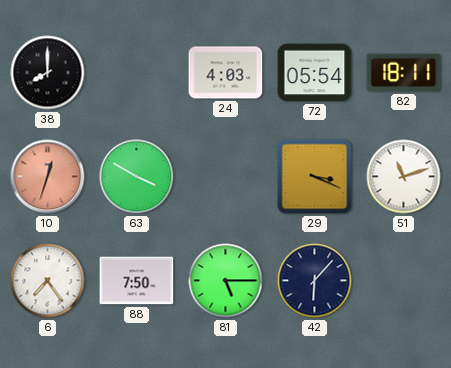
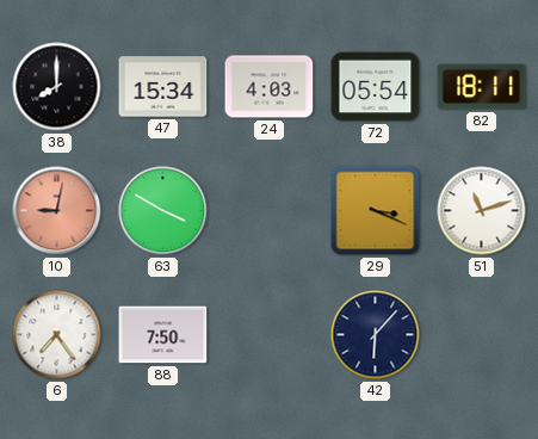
47: none -> 15:34
10: 12:33 -> 9:02
81: 5:15 -> none
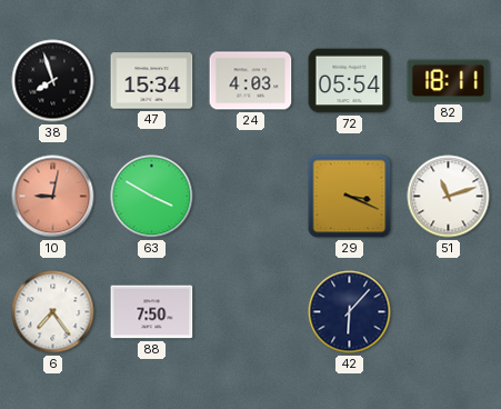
38: 8:00 -> 7:57
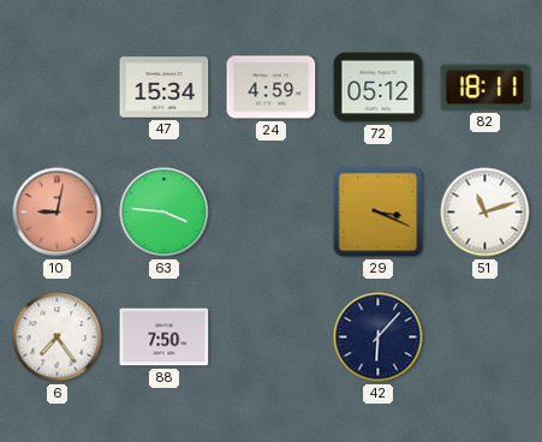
38: 7:57 -> none
24: 4:03 -> 4:59
72: 05:54 -> 05:12
63: 3:50 -> 3:46
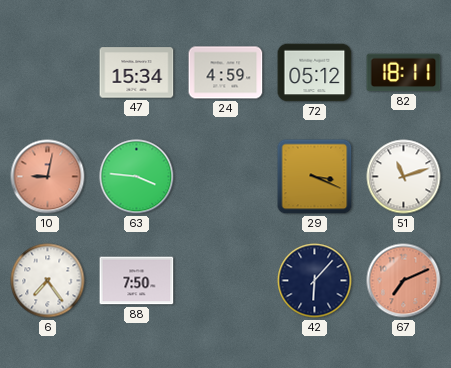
67: none -> 7:11
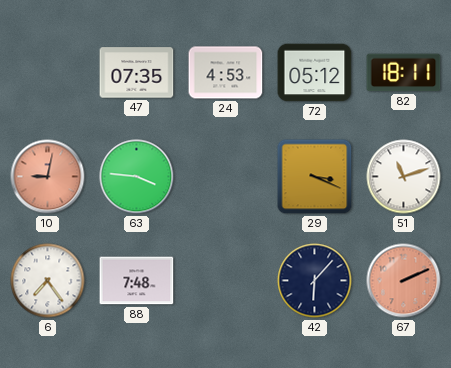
47: 15:34 -> 07:35
24: 4:59 -> 4:53
88: 7:50 -> 7:48
67: 7:11 -> 2:11
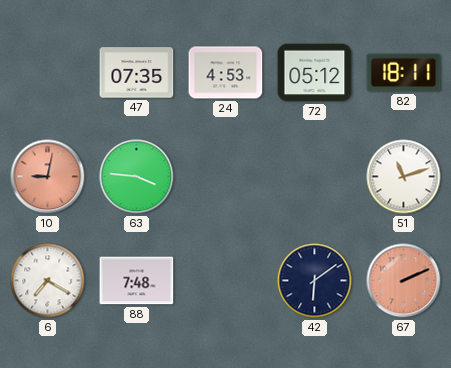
29: 3:19 -> none
6: 7:24 -> 7:20
42: 6:07 -> 6:09
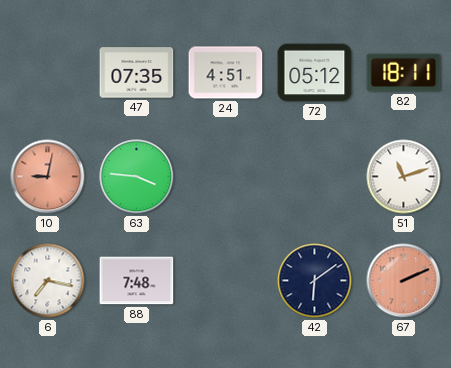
24: 4:53 -> 4:51
6: 7:20 -> 7:17
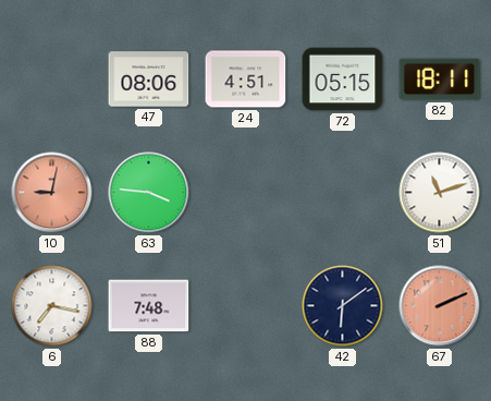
47: 07:35 -> 08:06
72: 05:12 -> 05:15
